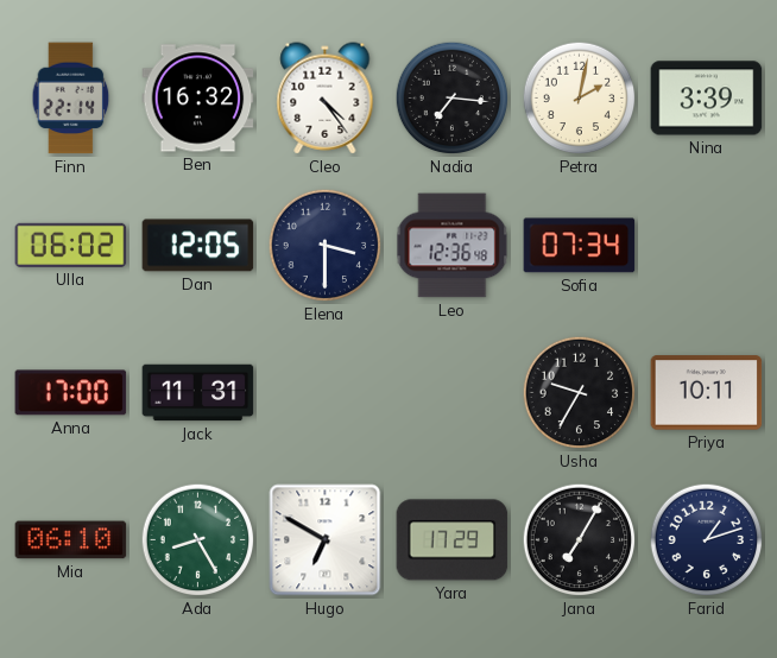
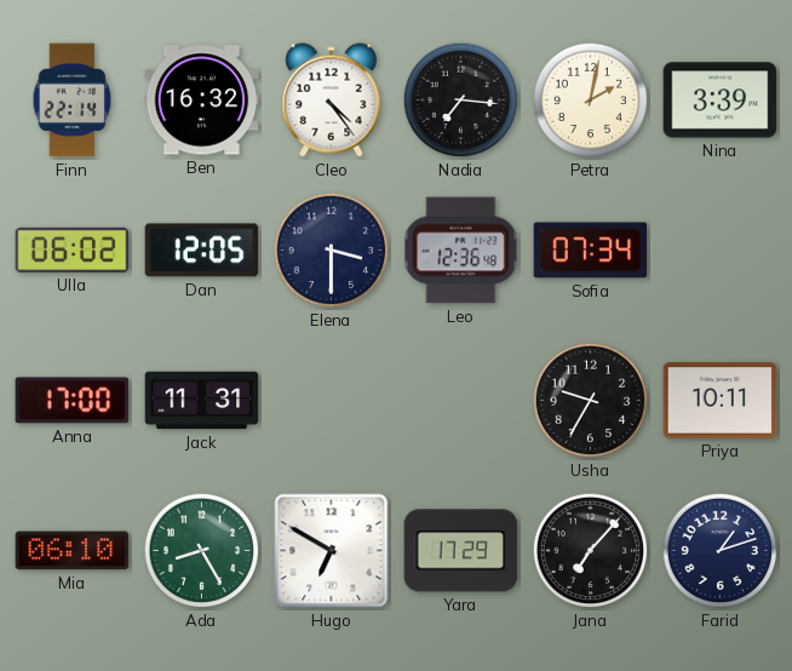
Jana: 7:05 -> 7:07
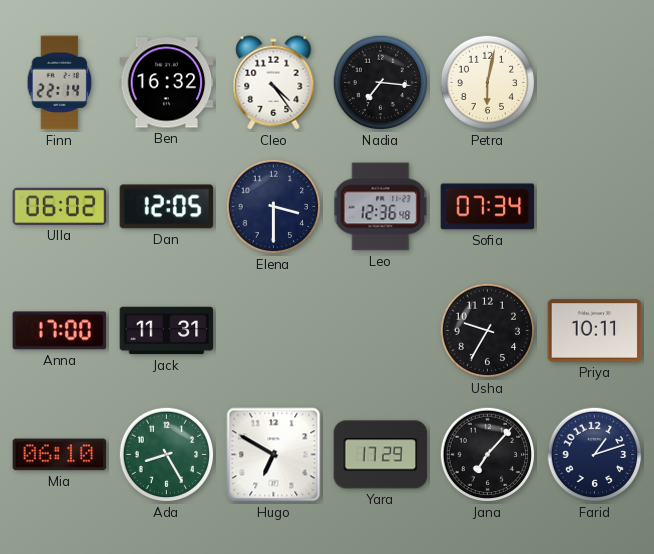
Petra: 2:02 -> 6:02
Nina: 3:39 -> none
